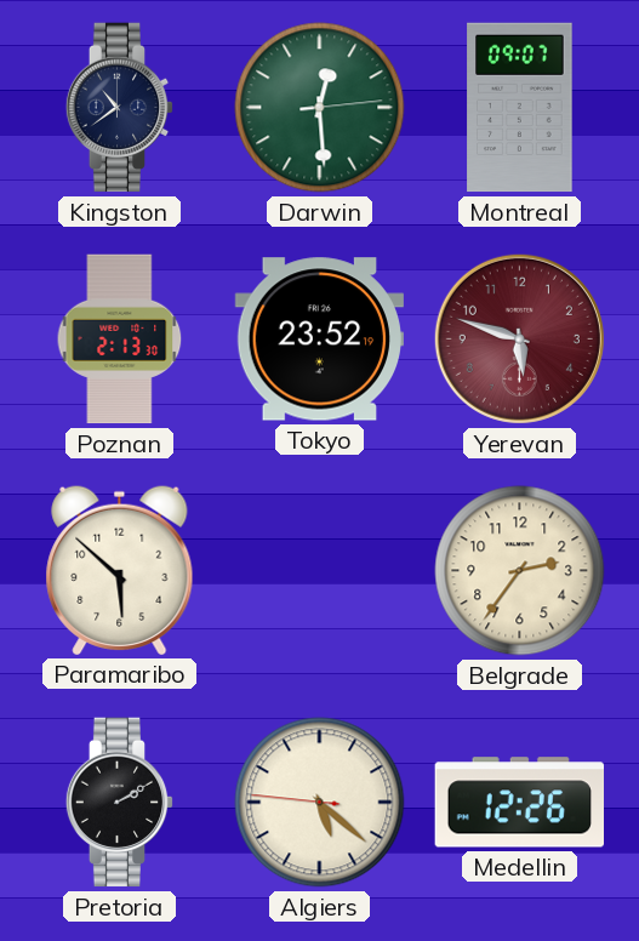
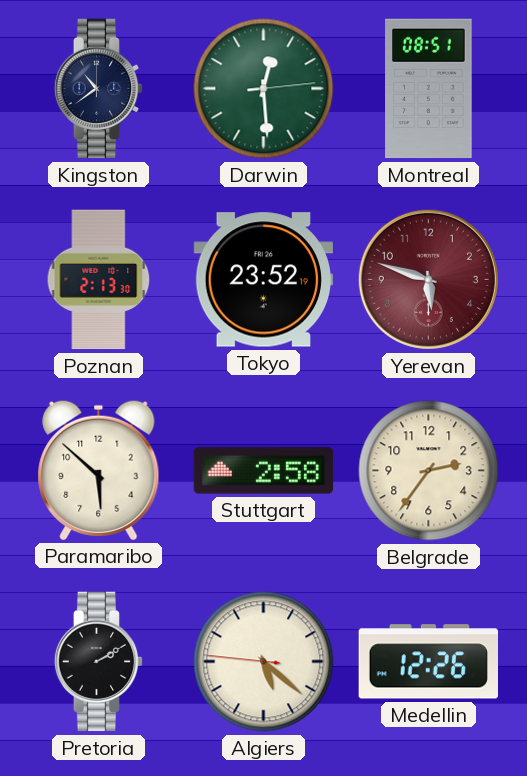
Montreal: 09:07 -> 08:51
Stuttgart: none -> 2:58
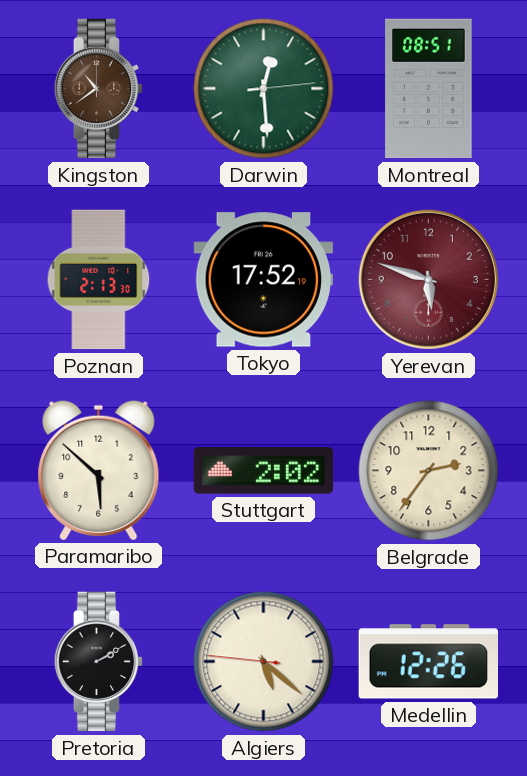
Kingston dial: navy -> brown
Tokyo: 23:52 -> 17:52
Stuttgart: 2:58 -> 2:02
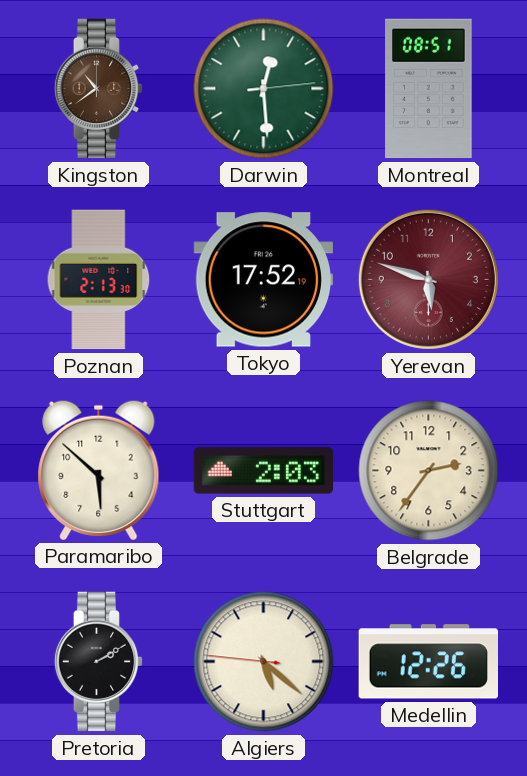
Stuttgart: 2:02 -> 2:03
